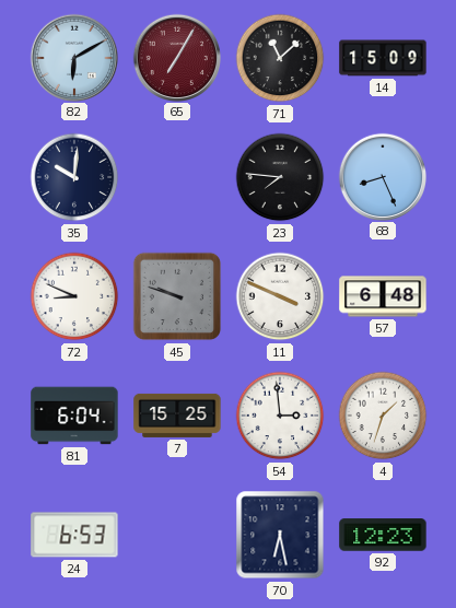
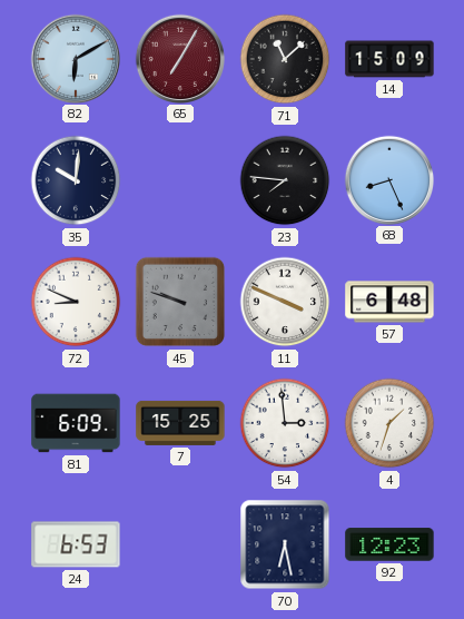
81: 6:04 -> 6:09
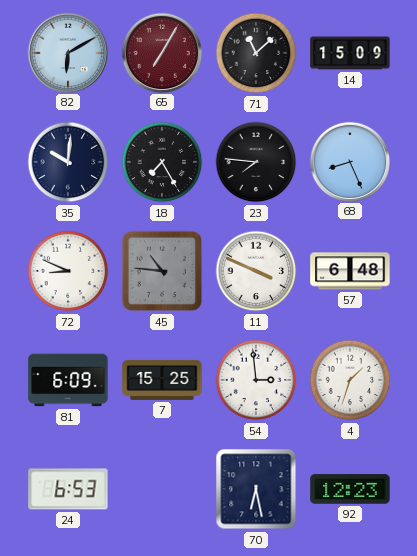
18: none -> 7:25
45: 9:48 -> 10:46
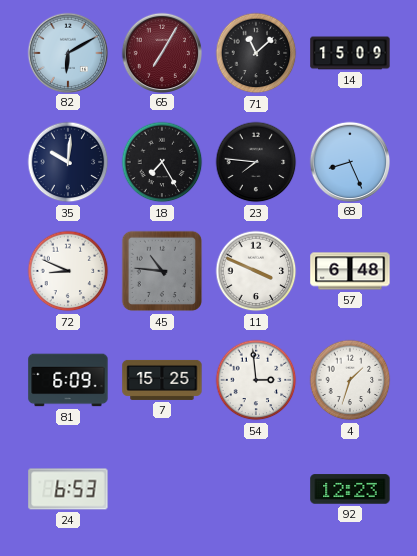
70: 6:28 -> none
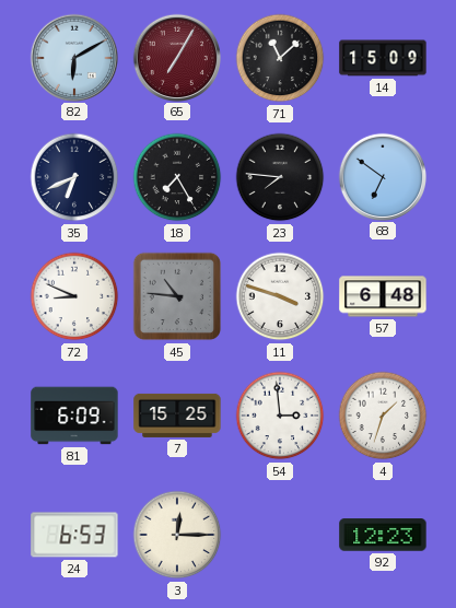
35: 10:01 -> 6:41
68: 8:26 -> 6:51
11: 3:49 -> 3:48
3: none -> 12:15
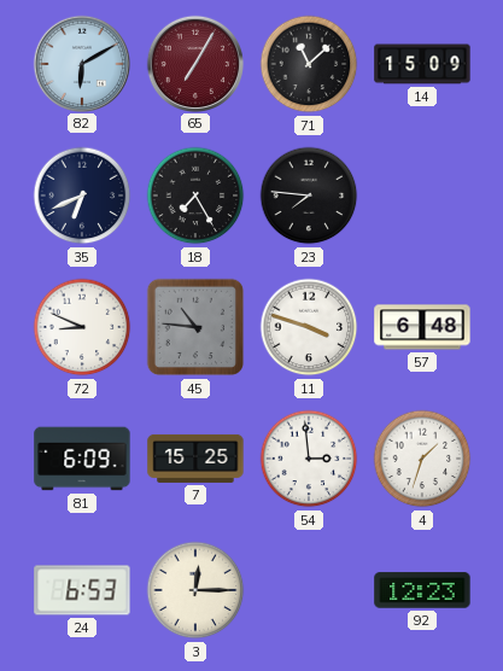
68: 6:51 -> none
